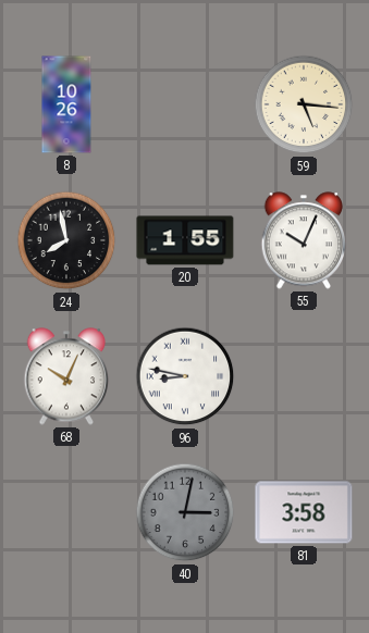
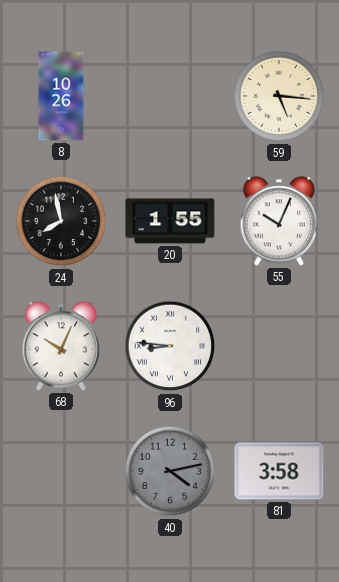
96: 8:47 -> 8:46
40: 3:02 -> 4:13
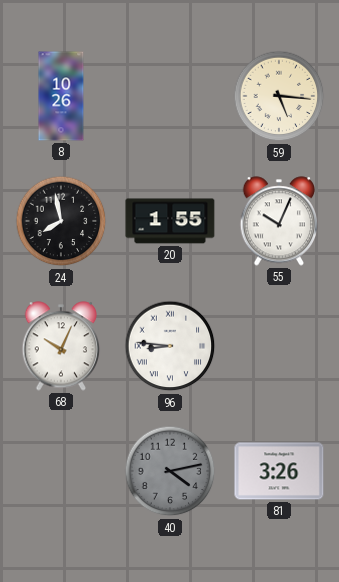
81: 3:58 -> 3:26
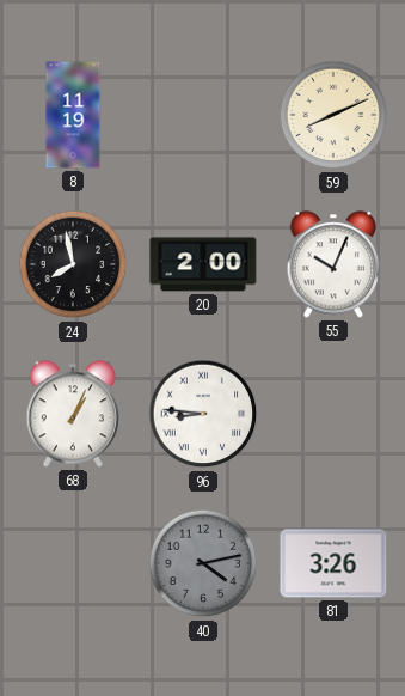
8: 10:26 -> 11:19
59: 5:16 -> 8:11
20: 1:55 -> 2:00
68: 10:04 -> 1:04
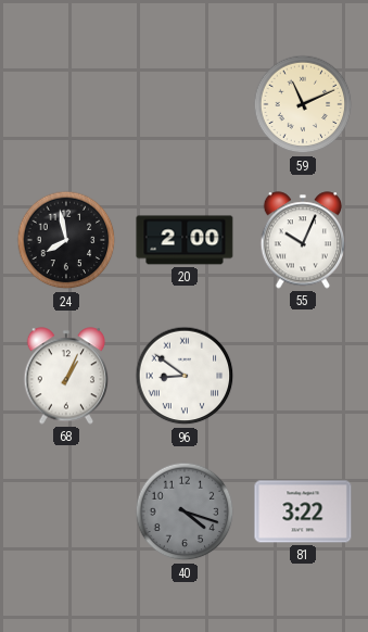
8: 11:19 -> none
59: 8:11 -> 11:11
96: 8:46 -> 8:51
40: 4:13 -> 4:18
81: 3:26 -> 3:22
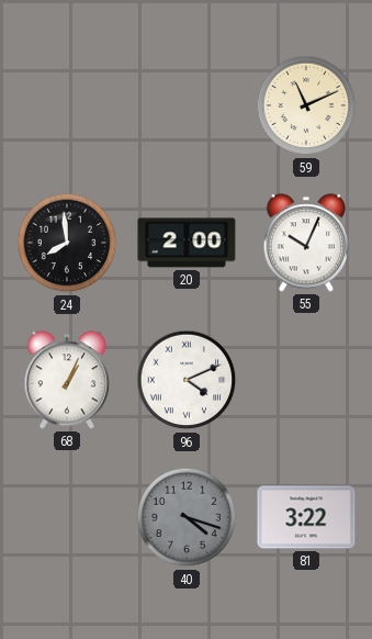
24: 7:58 -> 7:59
96: 8:51 -> 4:11
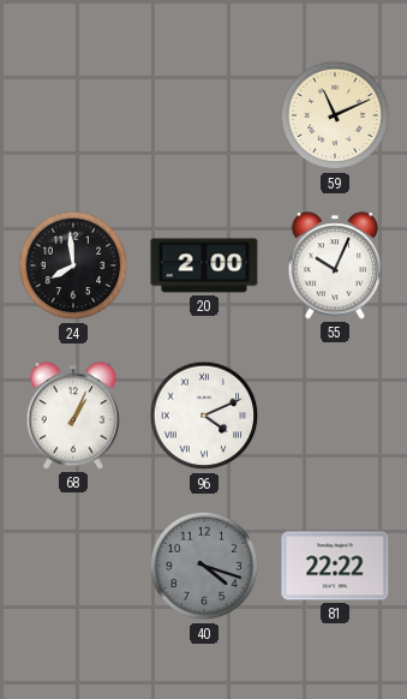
81: 3:22 -> 22:22
